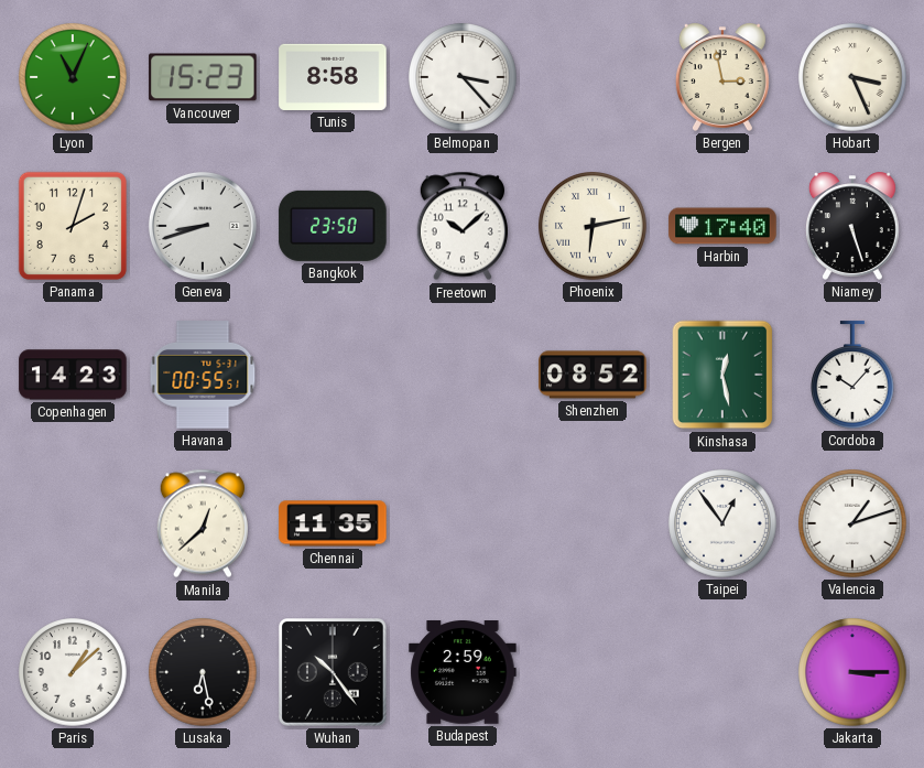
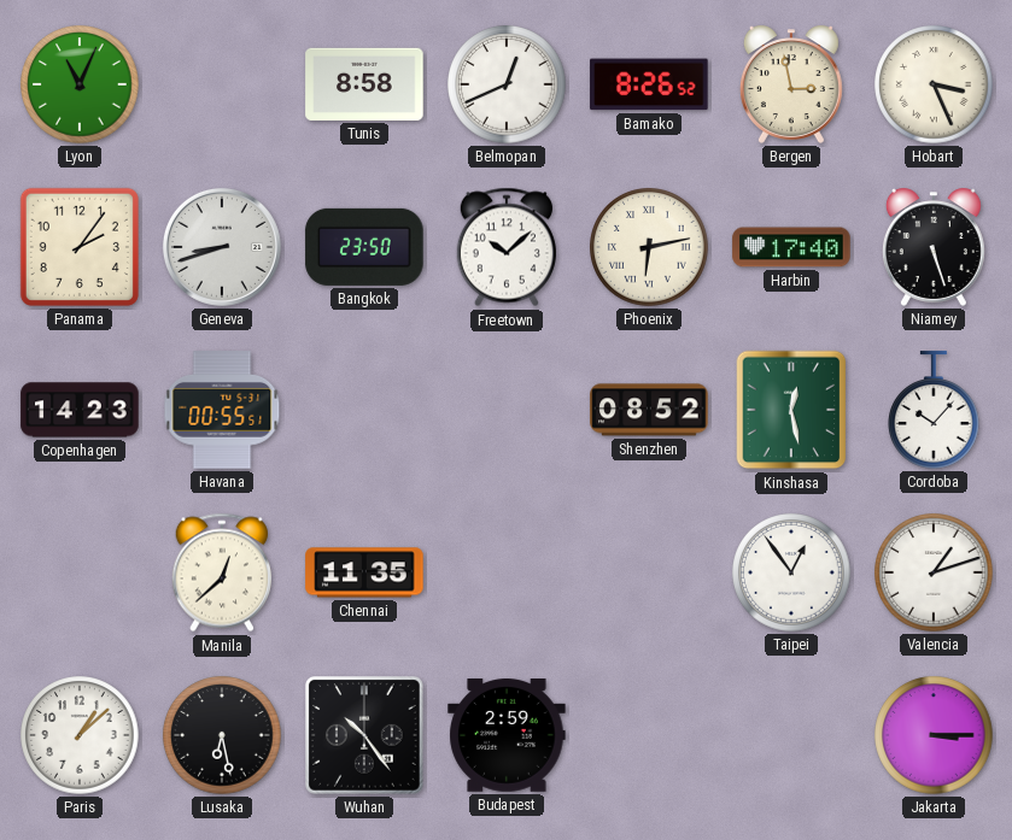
Vancouver: 15:23 -> none
Belmopan: 3:23 -> 12:41
Bamako: none -> 8:26
Panama: 2:03 -> 2:06
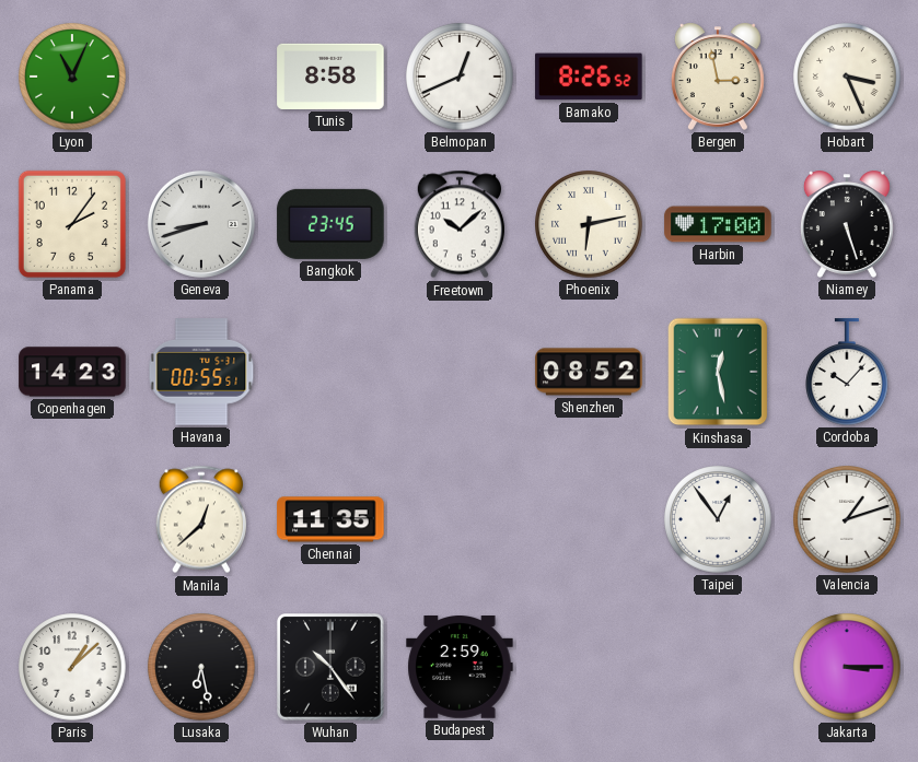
Bangkok: 23:50 -> 23:45
Harbin: 17:40 -> 17:00
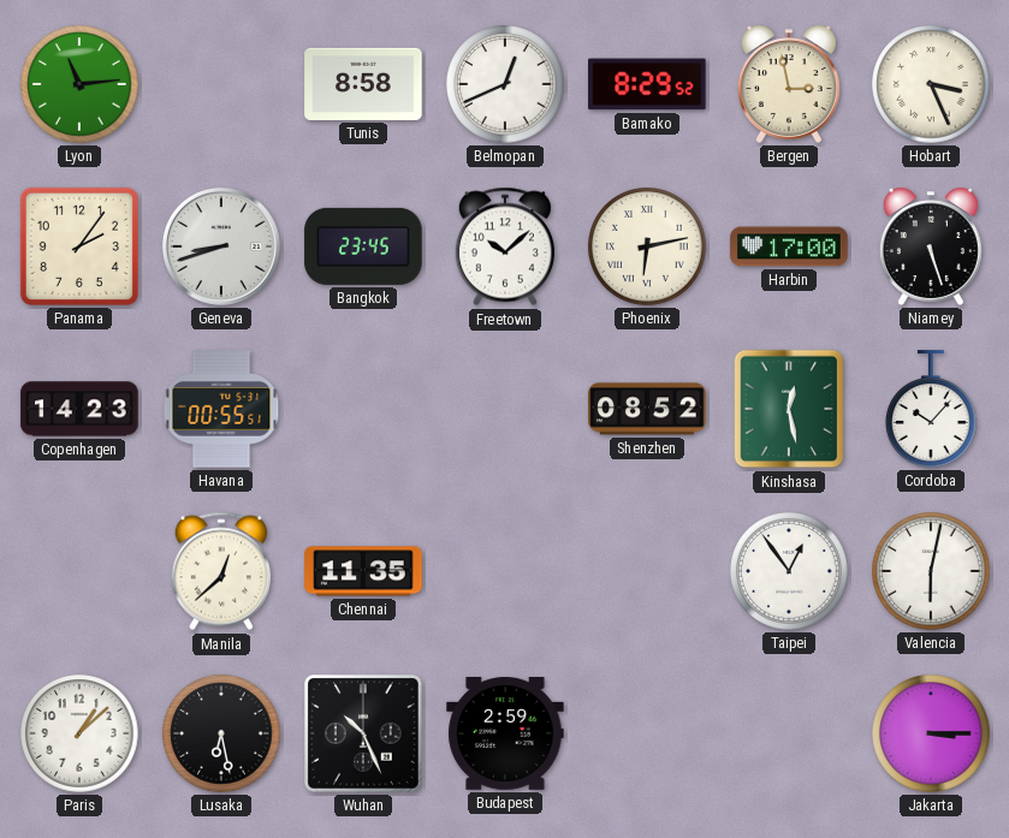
Lyon: 11:04 -> 11:14
Bamako: 8:26 -> 8:29
Valencia: 1:12 -> 6:02
Wuhan: 10:24 -> 10:26
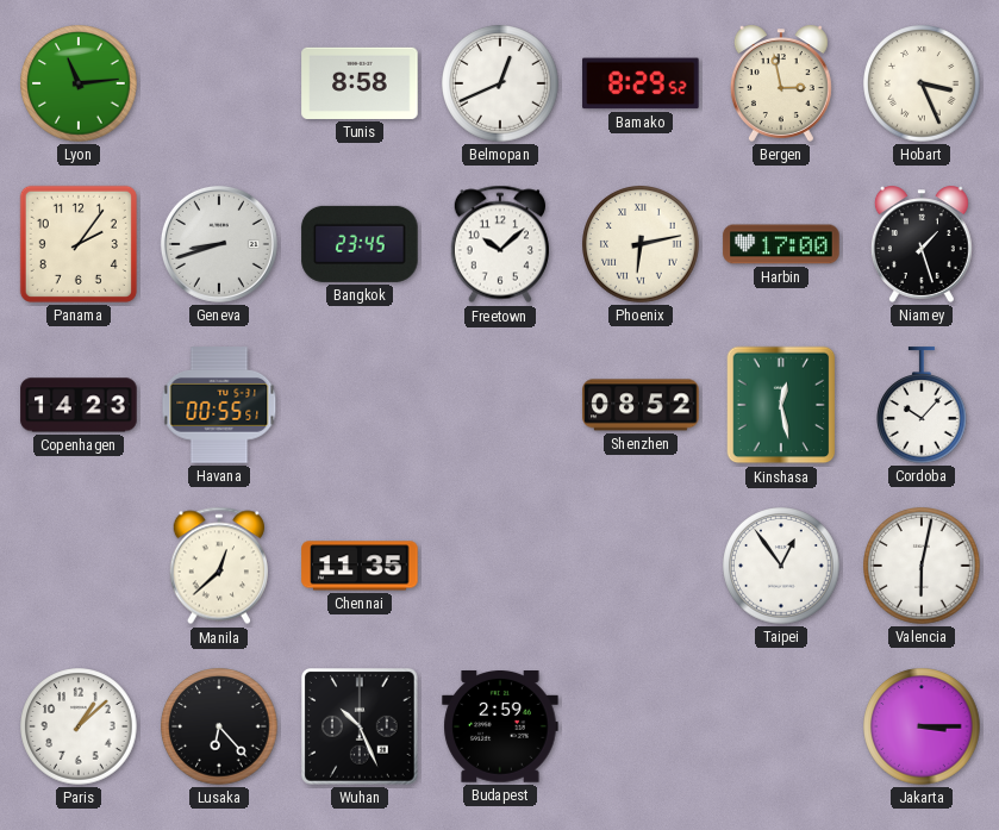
Niamey: 5:27 -> 1:27
Lusaka: 6:28 -> 6:23
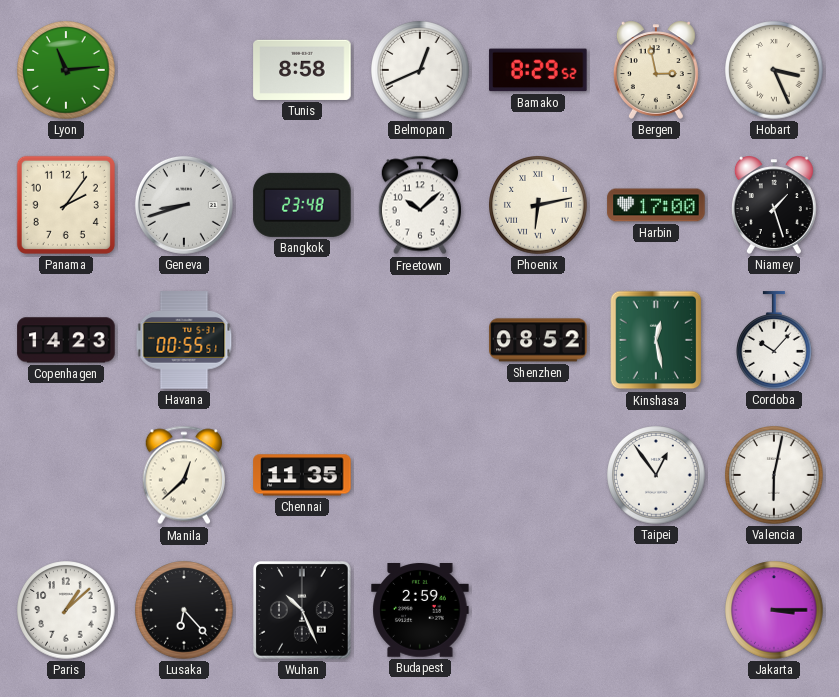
Bangkok: 23:45 -> 23:48
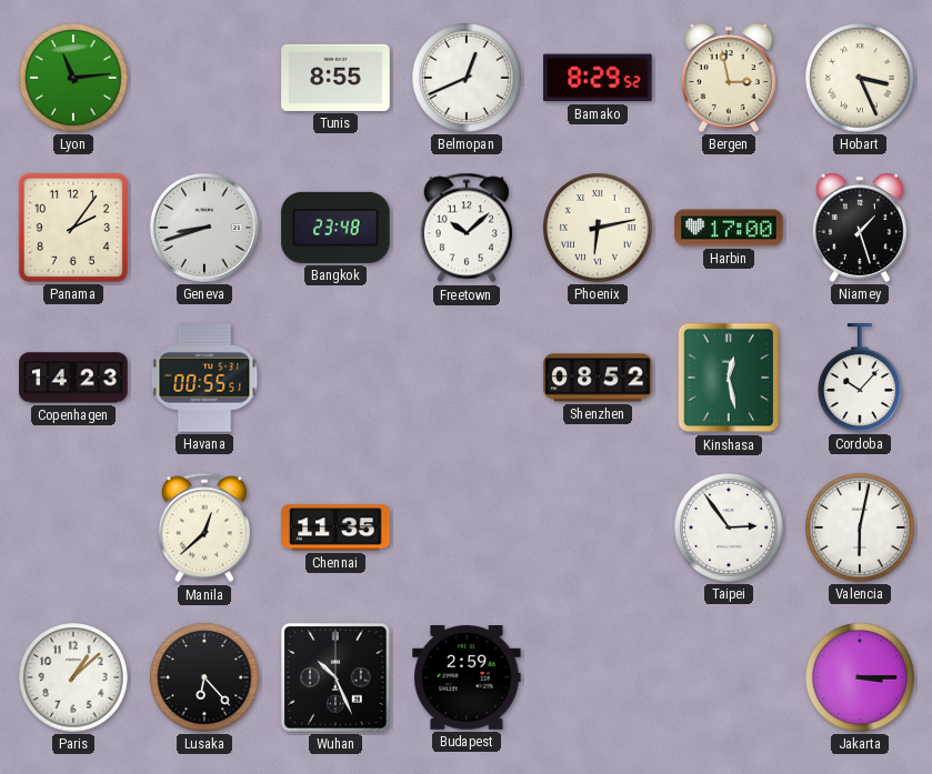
Tunis: 8:58 -> 8:55
Taipei: 12:54 -> 2:54
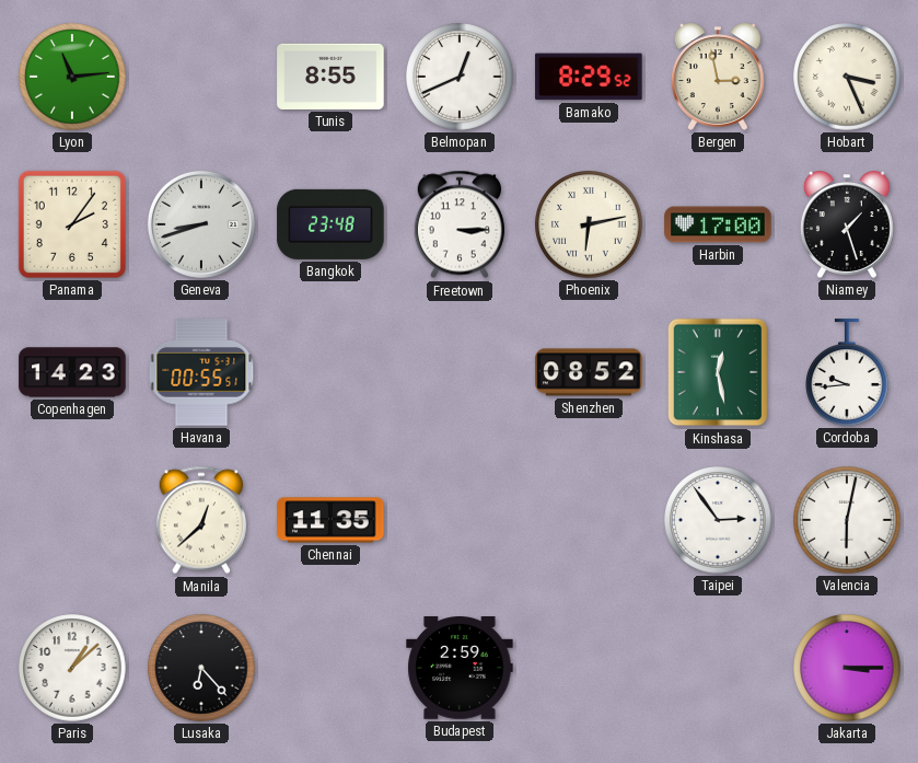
Freetown: 10:08 -> 3:15
Cordoba: 10:07 -> 9:44
Wuhan: 10:26 -> none
